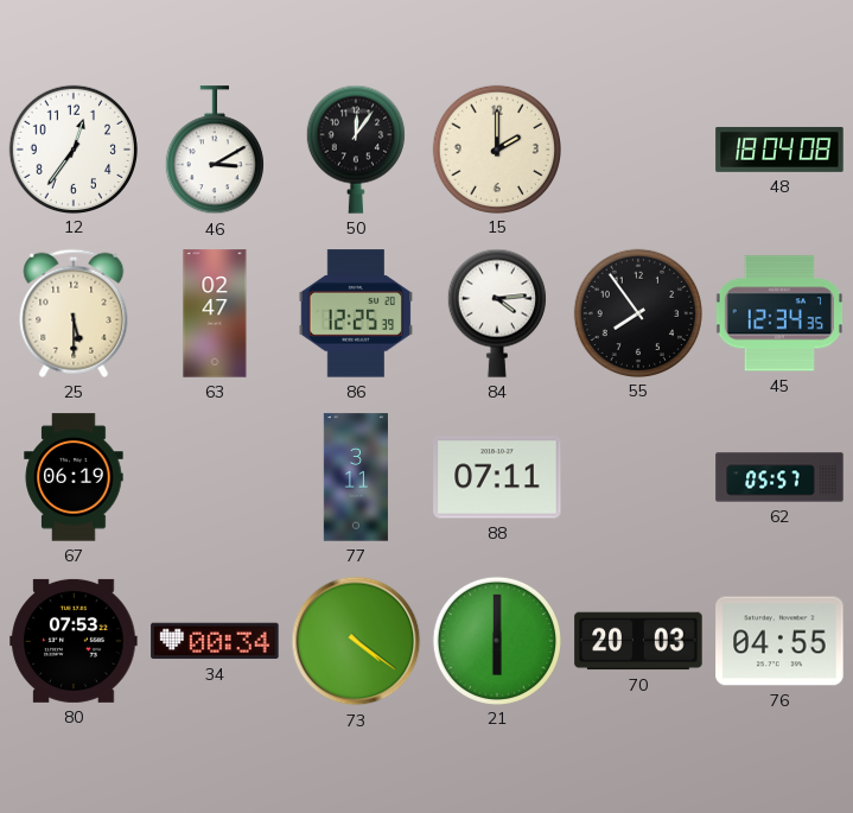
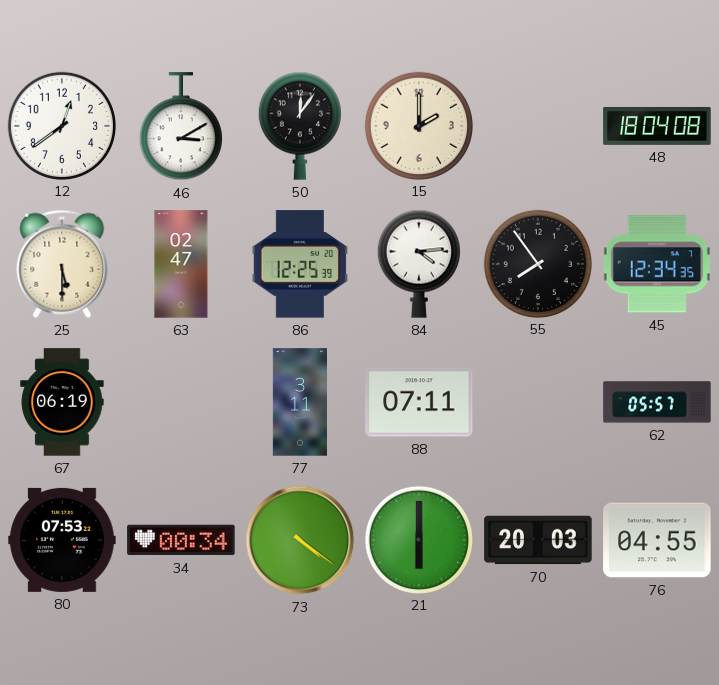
12: 12:36 -> 12:39
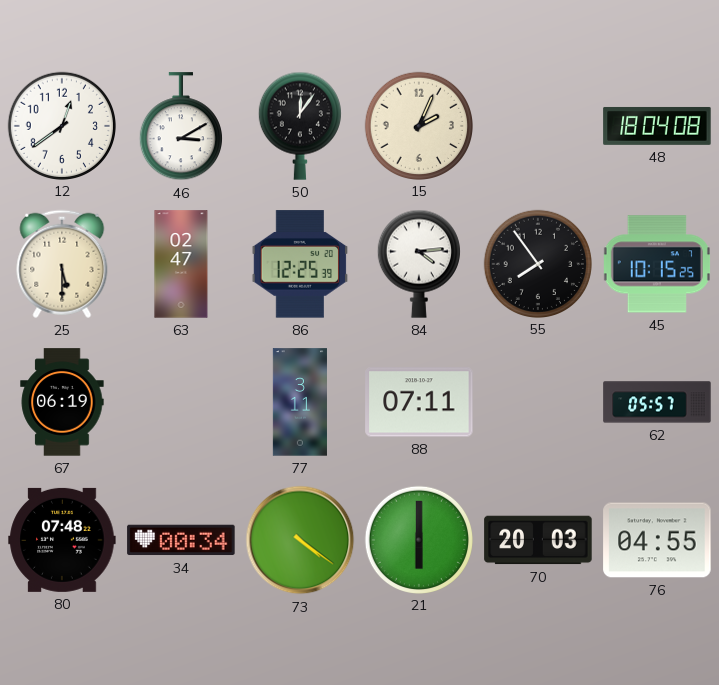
15: 2:00 -> 2:04
45: 12:34 -> 10:15
80: 07:53 -> 07:48
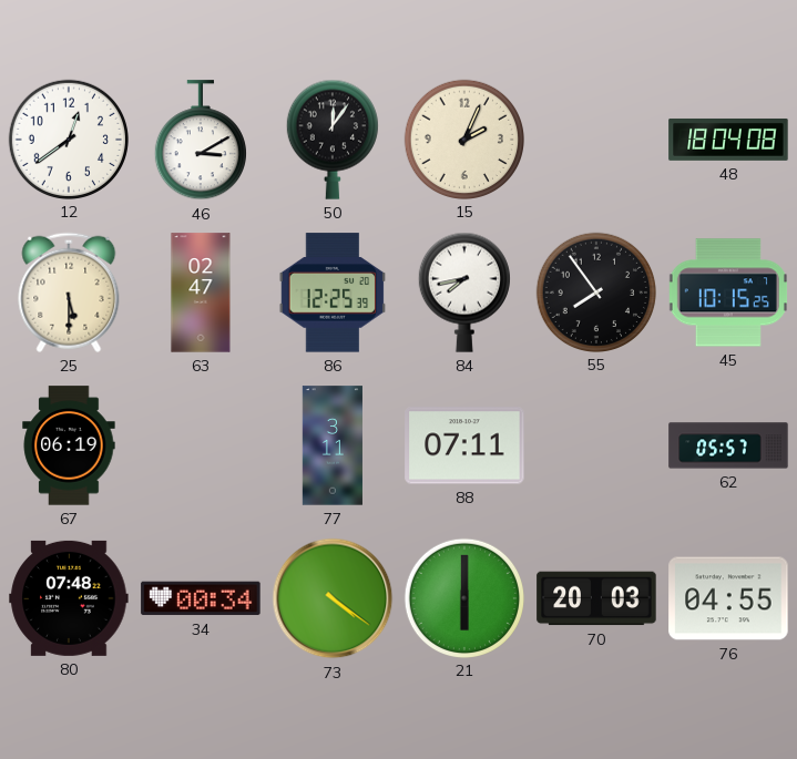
84: 4:14 -> 7:43
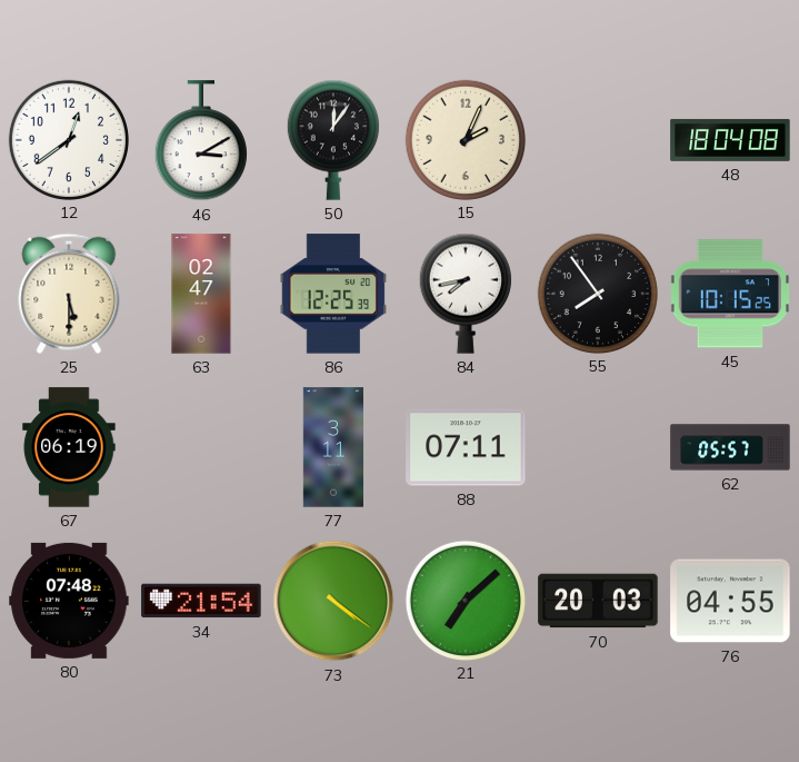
34: 00:34 -> 21:54
21: 6:00 -> 7:08
